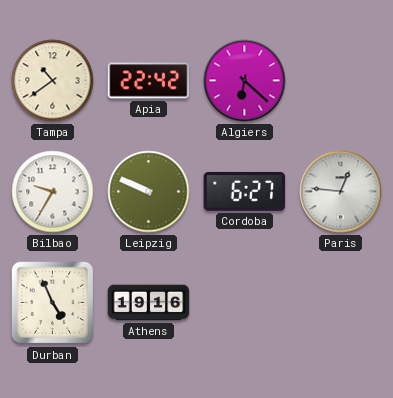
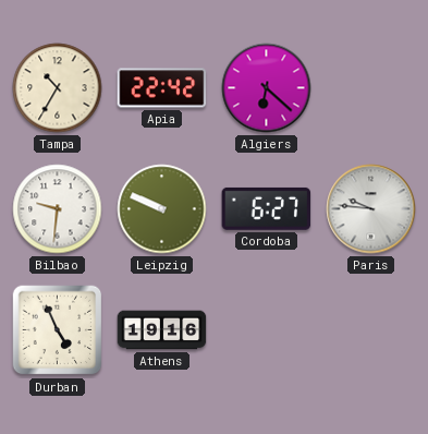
Tampa: 10:39 -> 10:35
Bilbao: 9:35 -> 9:31
Paris: 12:46 -> 9:46
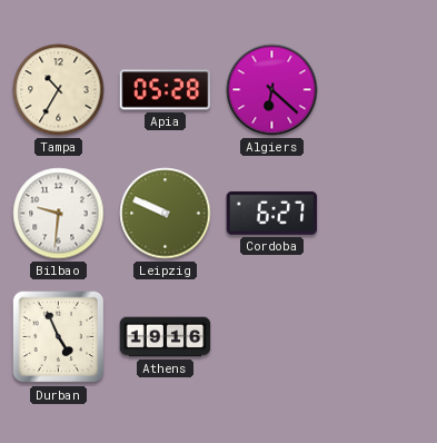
Apia: 22:42 -> 05:28
Paris: 9:46 -> none
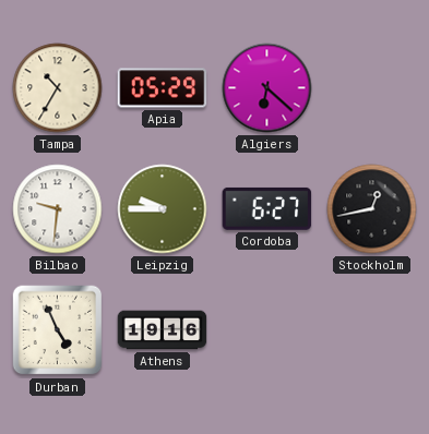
Apia: 05:28 -> 05:29
Leipzig: 9:49 -> 9:45
Stockholm: none -> 12:43
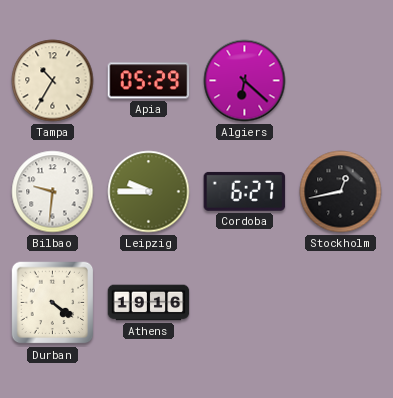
Durban: 4:56 -> 4:21
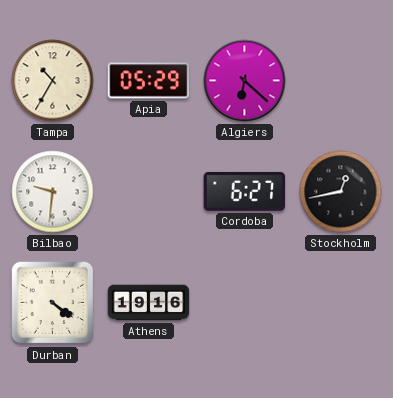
Leipzig: 9:45 -> none
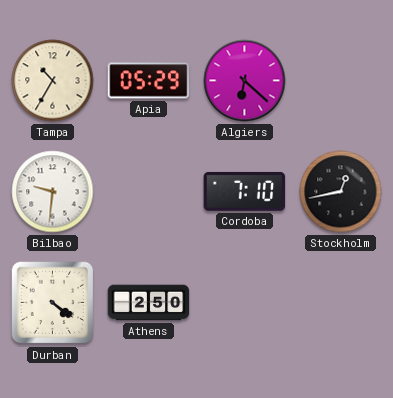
Cordoba: 6:27 -> 7:10
Athens: 19:16 -> 2:50
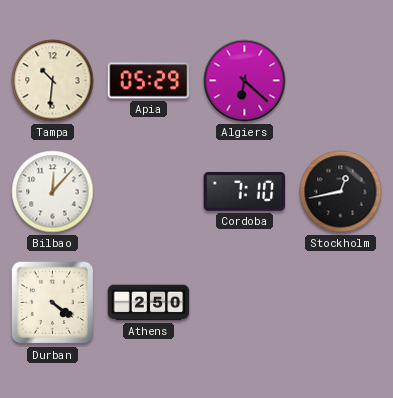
Tampa: 10:35 -> 10:31
Bilbao: 9:31 -> 12:07
